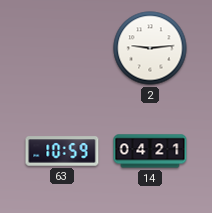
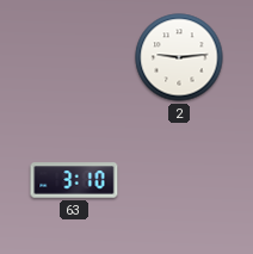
63: 10:59 -> 3:10
14: 04:21 -> none
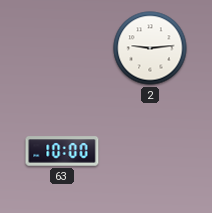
63: 3:10 -> 10:00
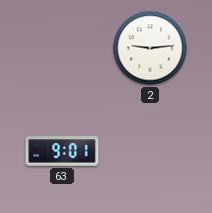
63: 10:00 -> 9:01
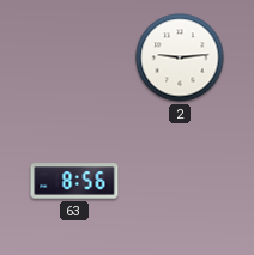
63: 9:01 -> 8:56
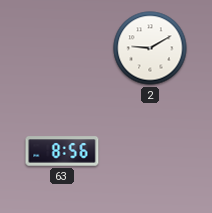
2: 9:14 -> 9:10
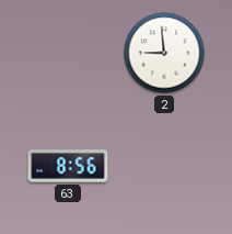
2: 9:10 -> 8:59
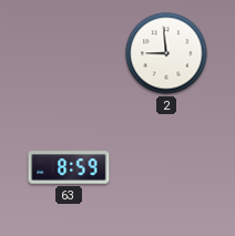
63: 8:56 -> 8:59
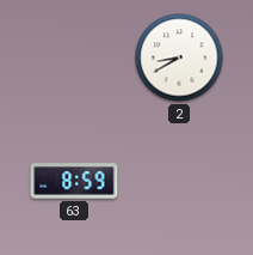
2: 8:59 -> 8:40
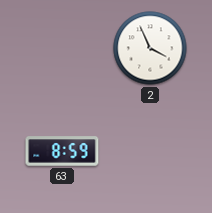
2: 8:40 -> 3:56
